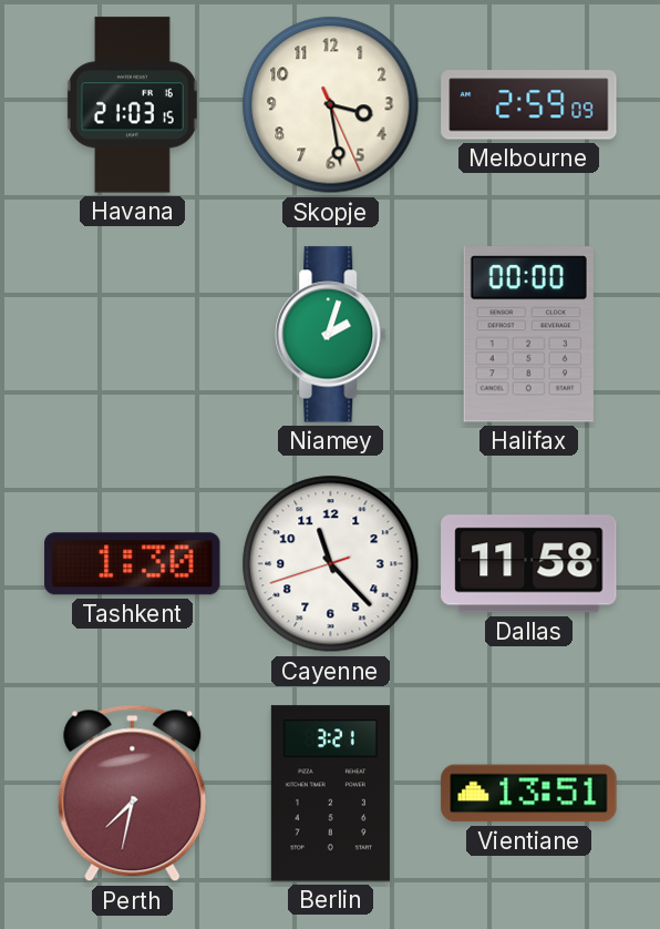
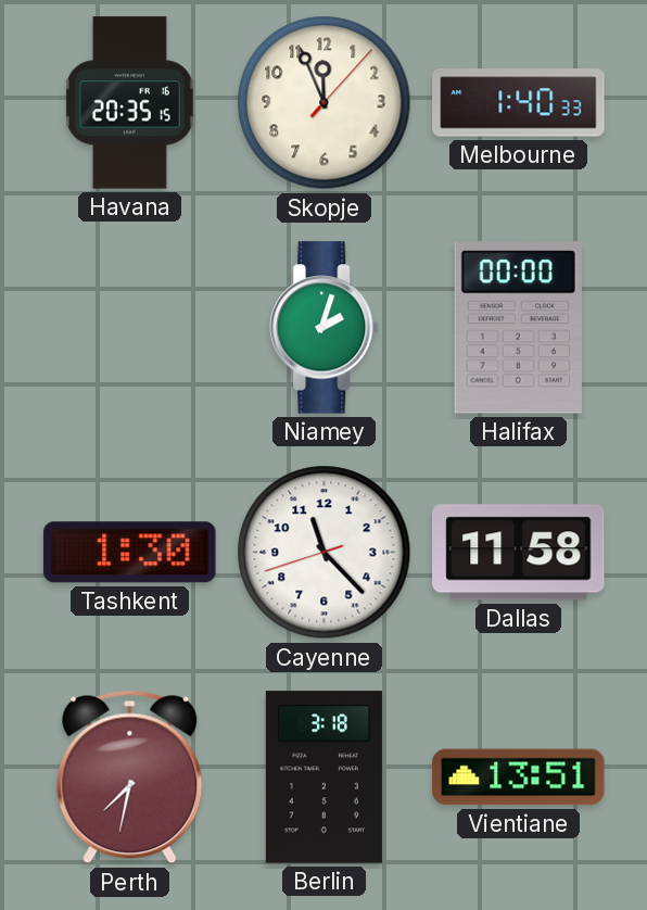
Havana: 21:03 -> 20:35
Skopje: 3:28 -> 11:56
Melbourne: 2:59 -> 1:40
Berlin: 3:21 -> 3:18
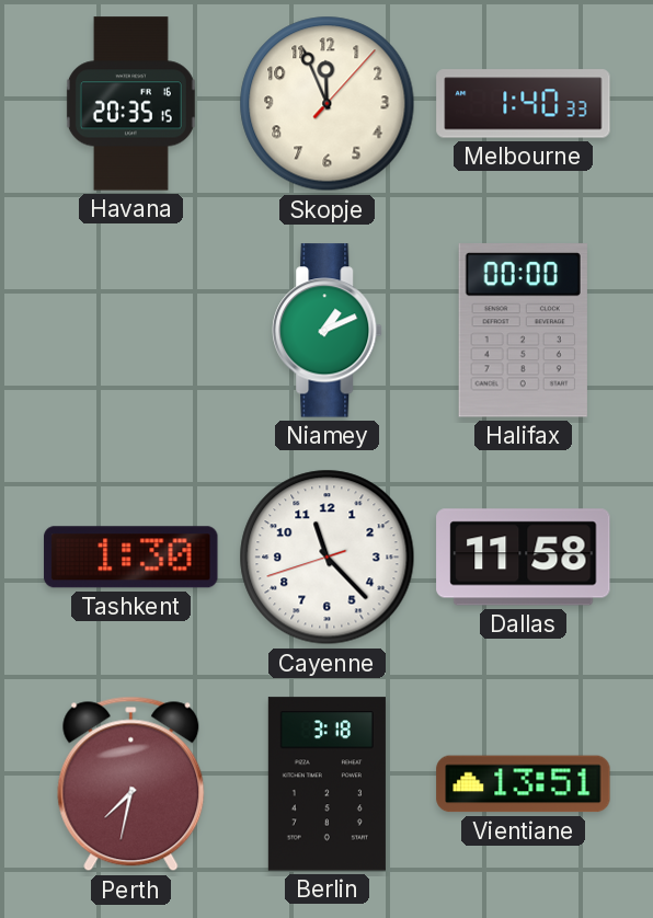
Niamey: 2:03 -> 1:11
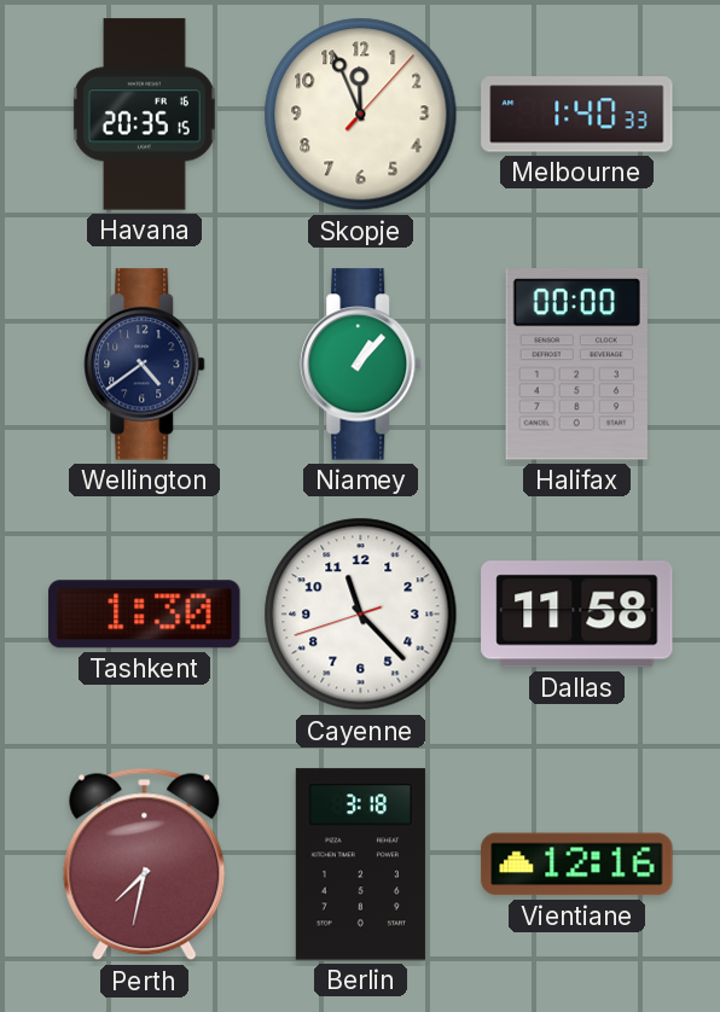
Wellington: none -> 4:39
Niamey: 1:11 -> 1:07
Vientiane: 13:51 -> 12:16
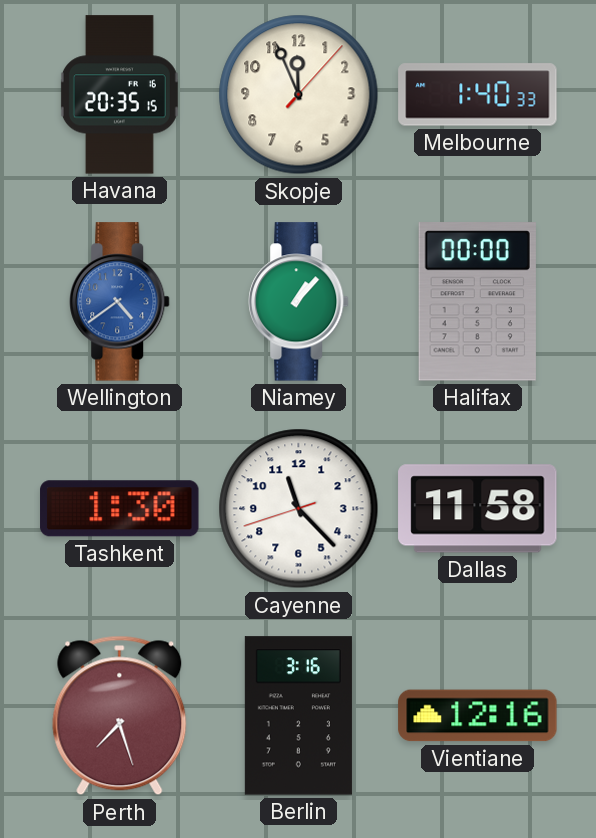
Wellington dial: navy -> blue
Perth: 7:32 -> 7:27
Berlin: 3:18 -> 3:16
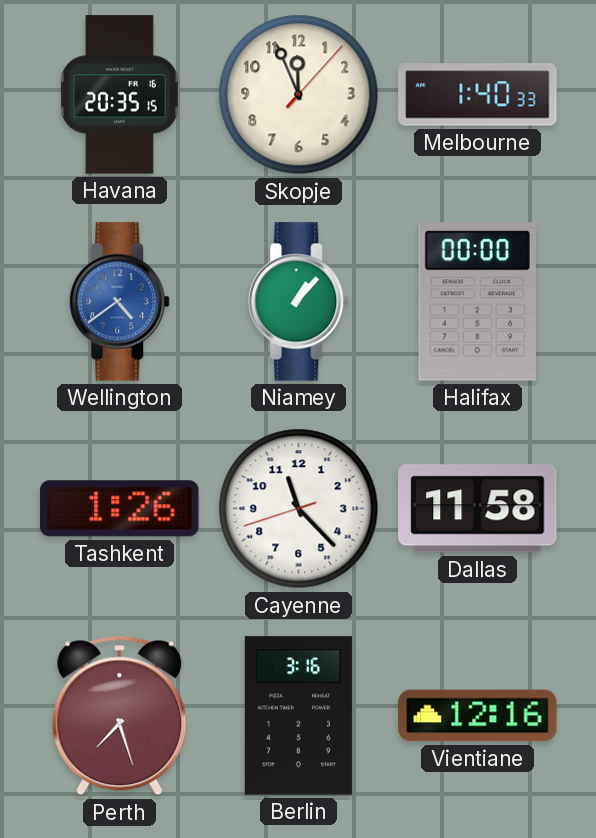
Tashkent: 1:30 -> 1:26
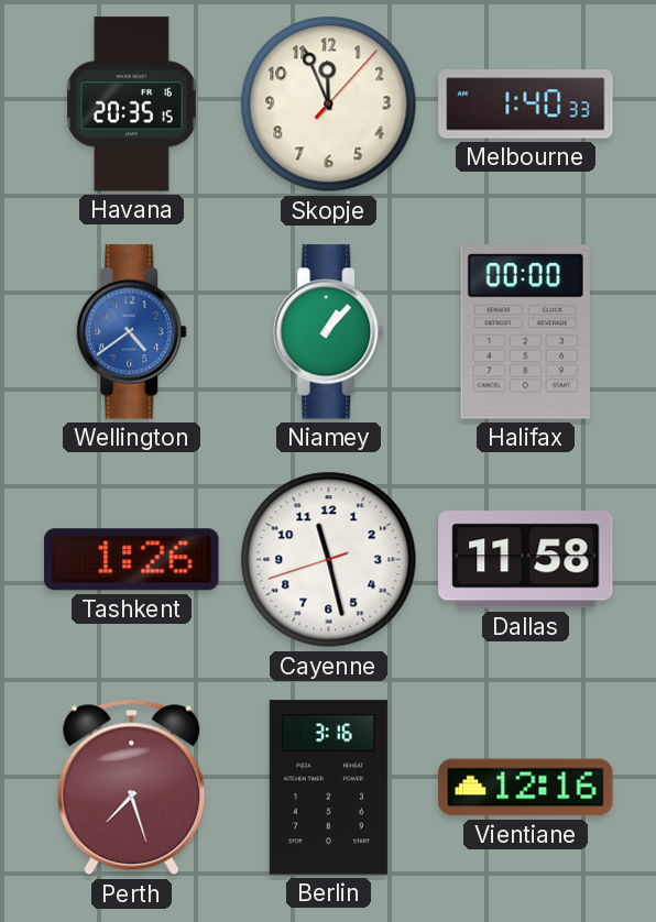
Cayenne: 11:22 -> 11:27
